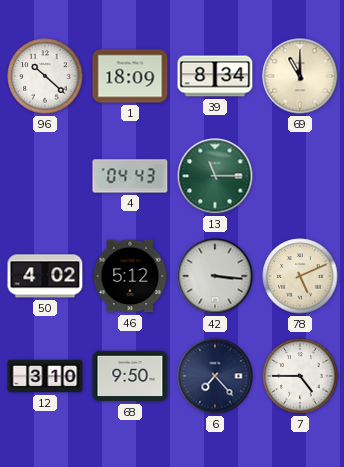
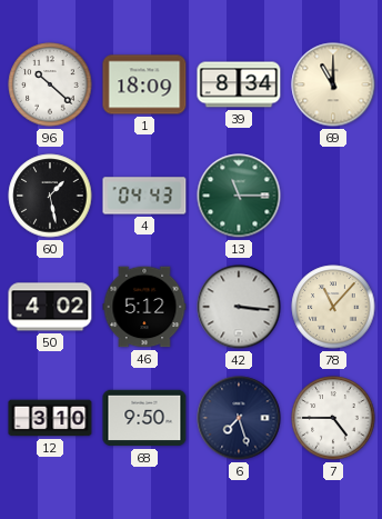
60: none -> 1:28
78: 5:11 -> 11:07
6: 7:23 -> 7:27
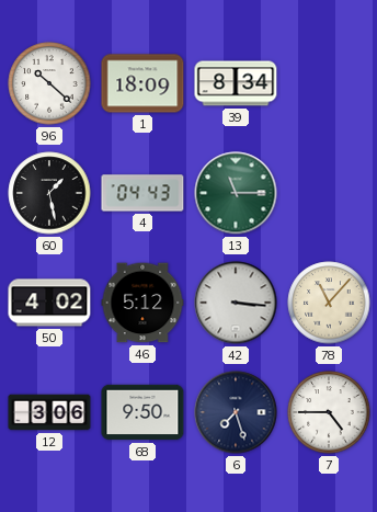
69: 11:00 -> none
12: 3:10 -> 3:06
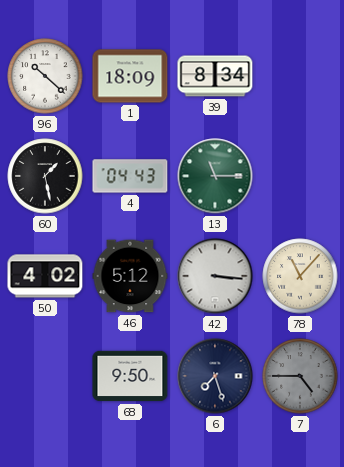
12: 3:06 -> none
7 dial: white -> grey
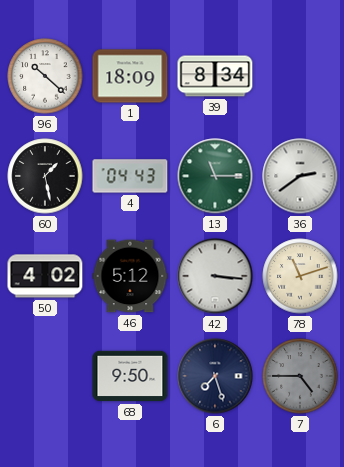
36: none -> 2:39
78: 11:07 -> 11:12
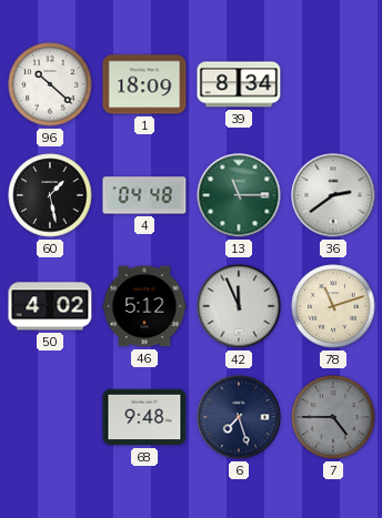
4: 04:43 -> 04:48
42: 3:16 -> 11:56
68: 9:50 -> 9:48
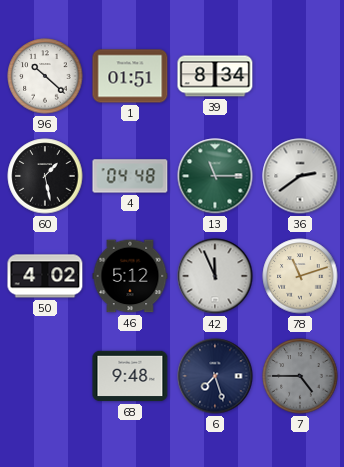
1: 18:09 -> 01:51
